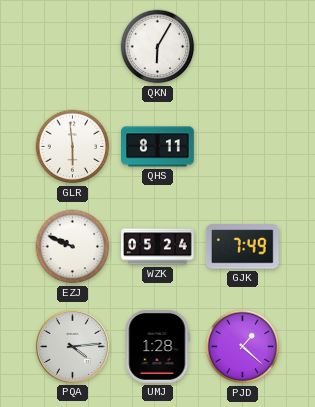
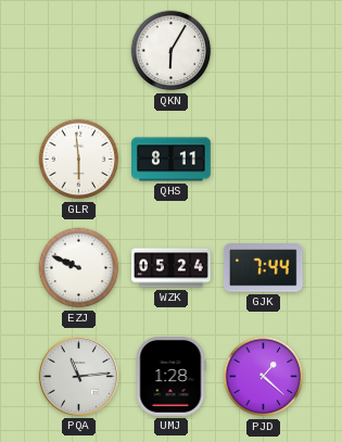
GJK: 7:49 -> 7:44
PQA: 4:14 -> 11:14
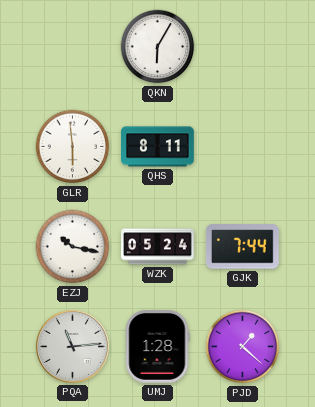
EZJ: 9:49 -> 10:17
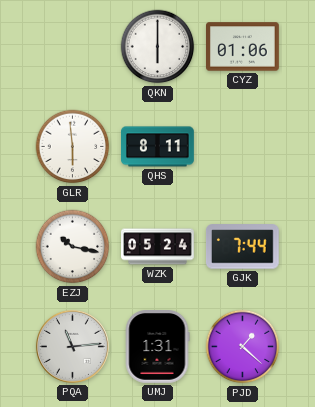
QKN: 6:05 -> 6:00
CYZ: none -> 01:06
UMJ: 1:28 -> 1:31
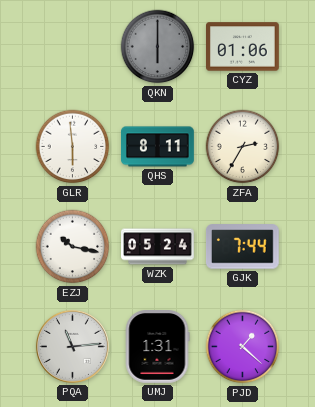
QKN dial: white -> grey
ZFA: none -> 2:35
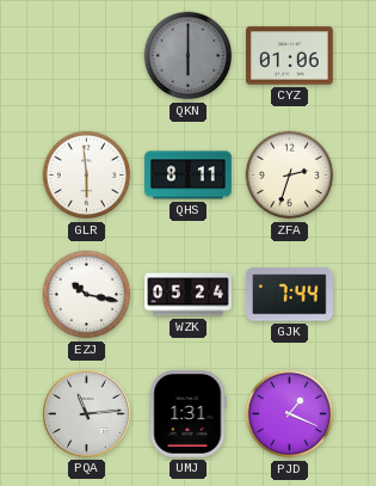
ZFA: 2:35 -> 2:33
PJD: 1:22 -> 1:19
